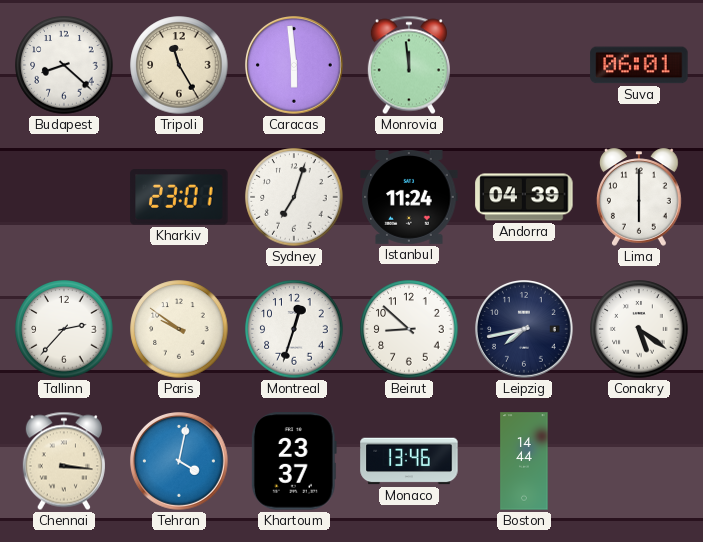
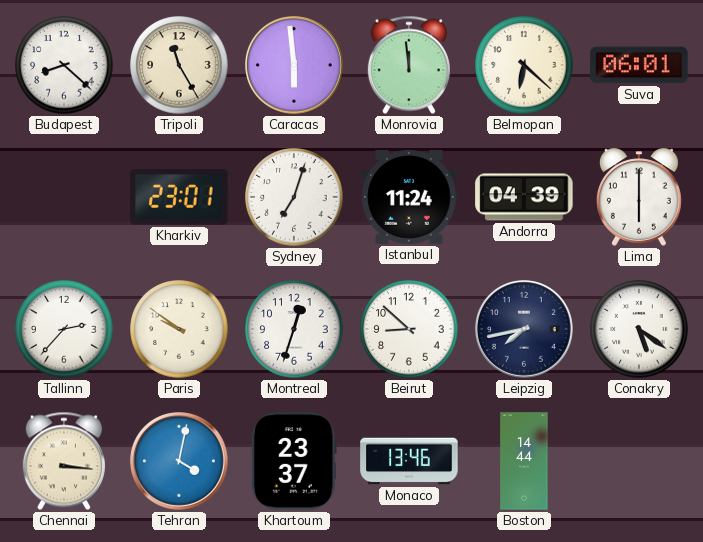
Belmopan: none -> 6:22
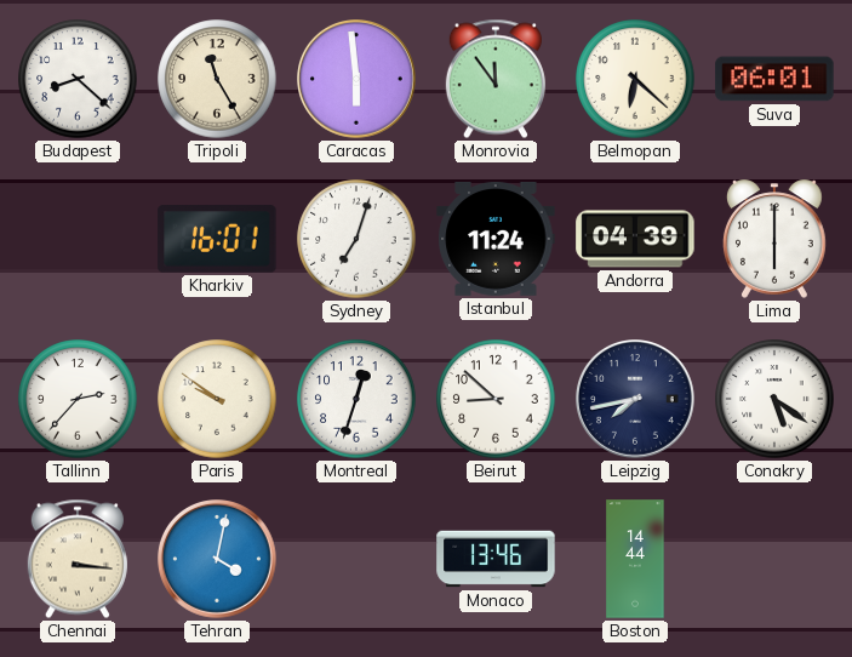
Monrovia: 11:59 -> 11:54
Kharkiv: 23:01 -> 16:01
Khartoum: 23:37 -> none
